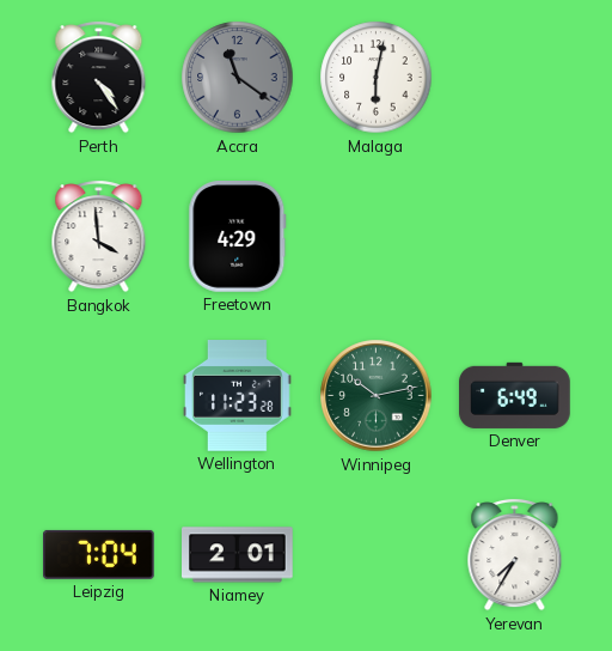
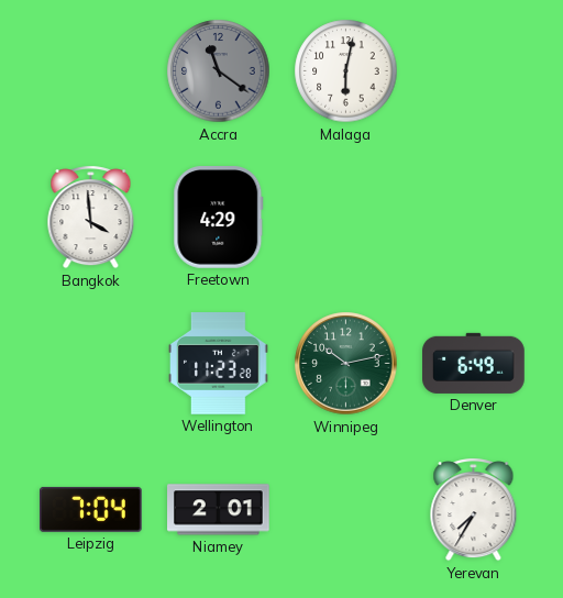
Perth: 4:24 -> none
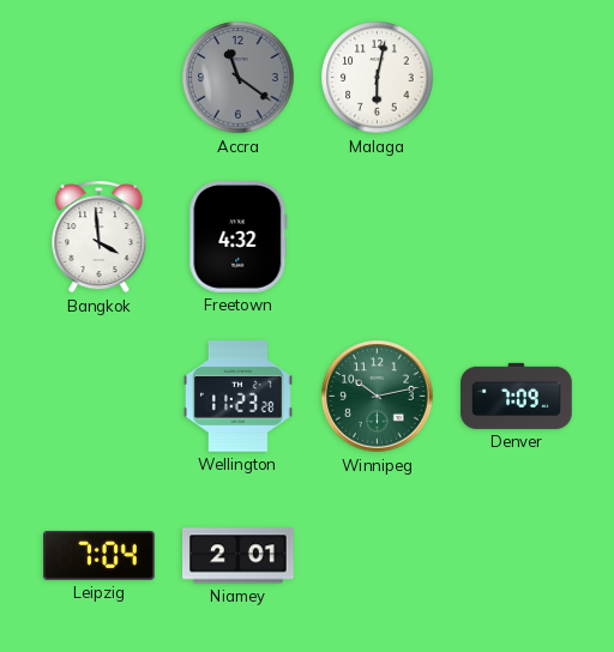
Freetown: 4:29 -> 4:32
Denver: 6:49 -> 7:09
Yerevan: 7:35 -> none
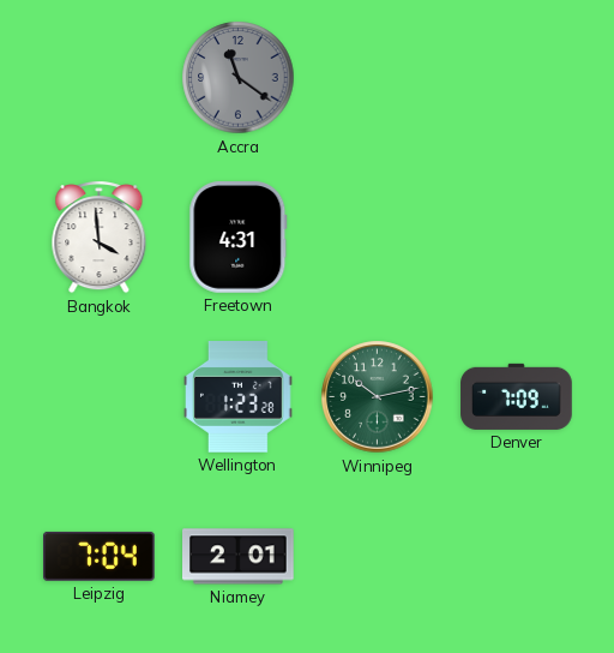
Malaga: 6:02 -> none
Freetown: 4:32 -> 4:31
Wellington: 11:23 -> 1:23
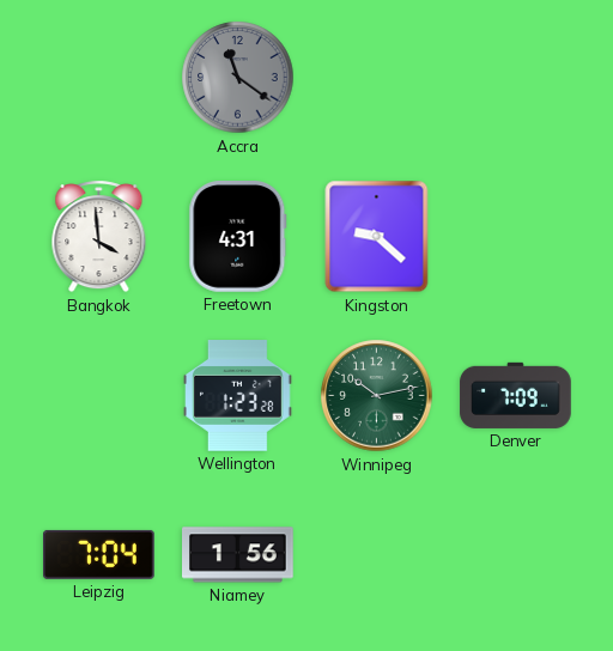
Kingston: none -> 9:22
Niamey: 2:01 -> 1:56
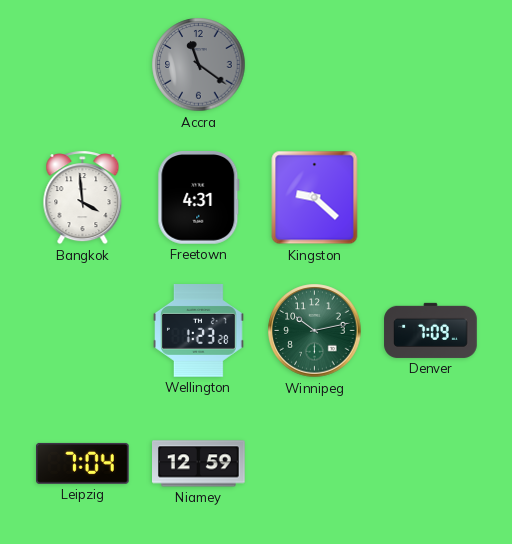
Niamey: 1:56 -> 12:59
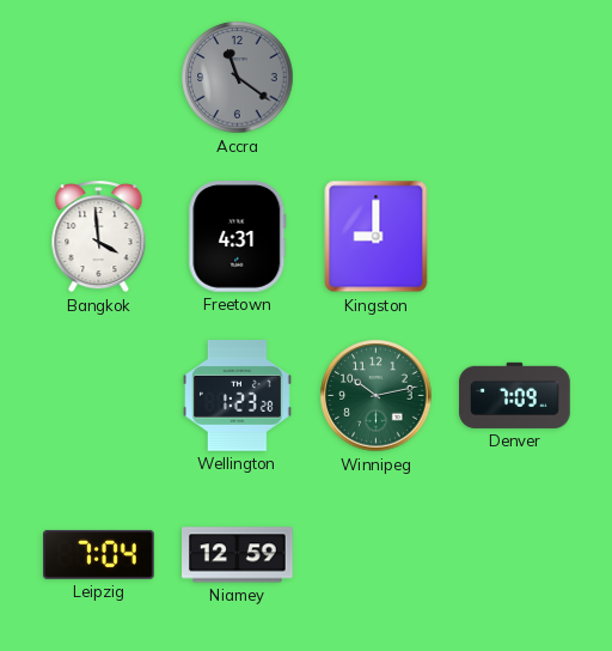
Kingston: 9:22 -> 9:00
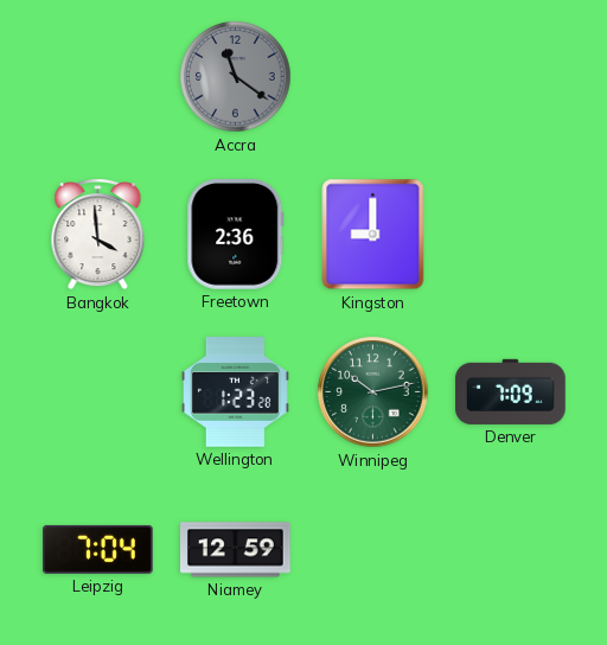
Freetown: 4:31 -> 2:36
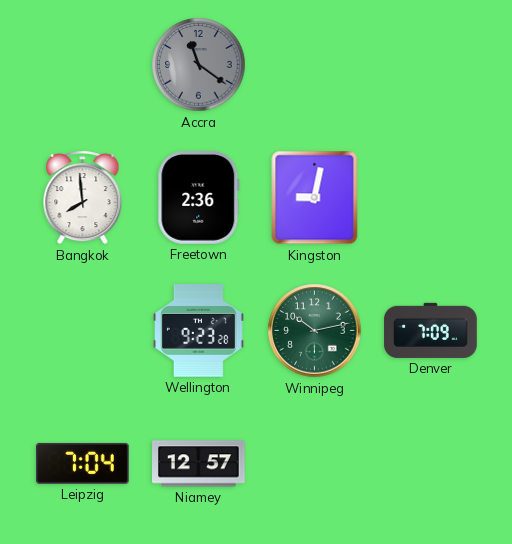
Bangkok: 3:59 -> 7:59
Kingston: 9:00 -> 9:02
Wellington: 1:23 -> 9:23
Niamey: 12:59 -> 12:57
